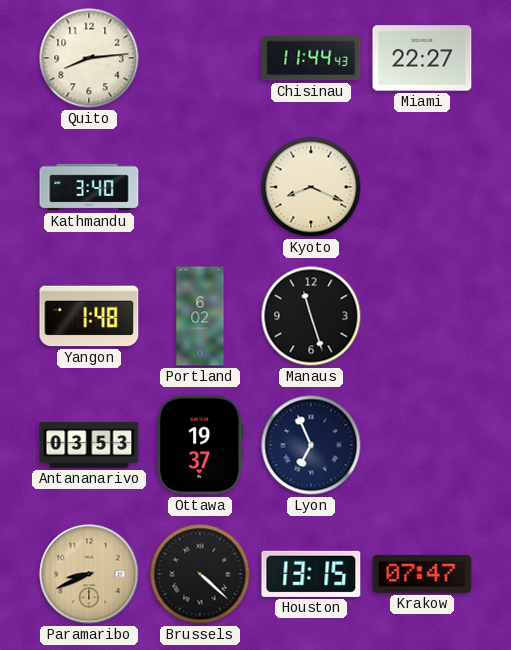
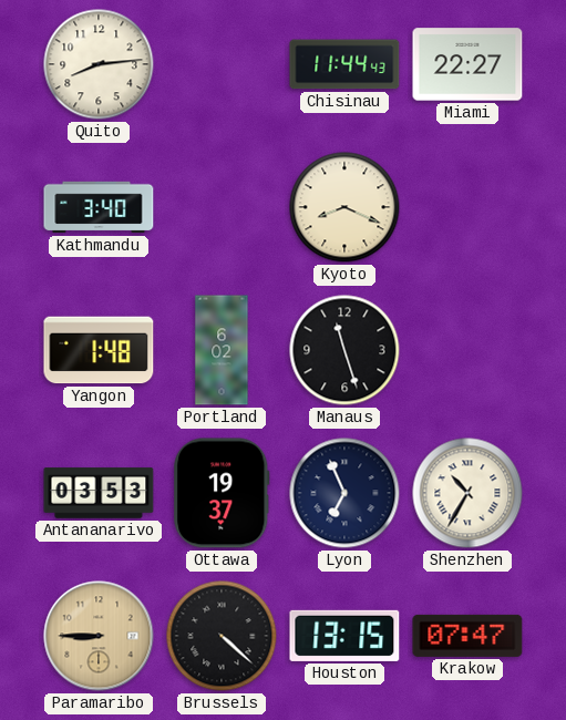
Shenzhen: none -> 10:35
Paramaribo: 8:41 -> 8:45
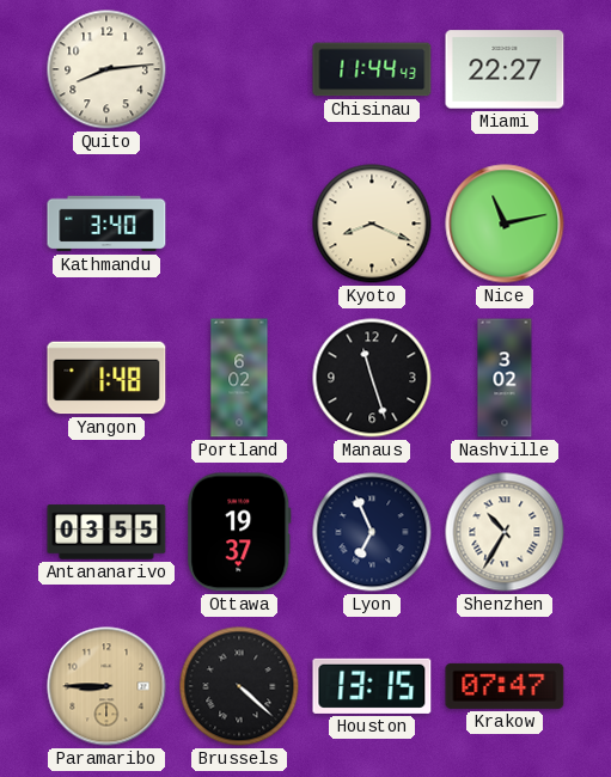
Nice: none -> 11:13
Nashville: none -> 3:02
Antananarivo: 03:53 -> 03:55
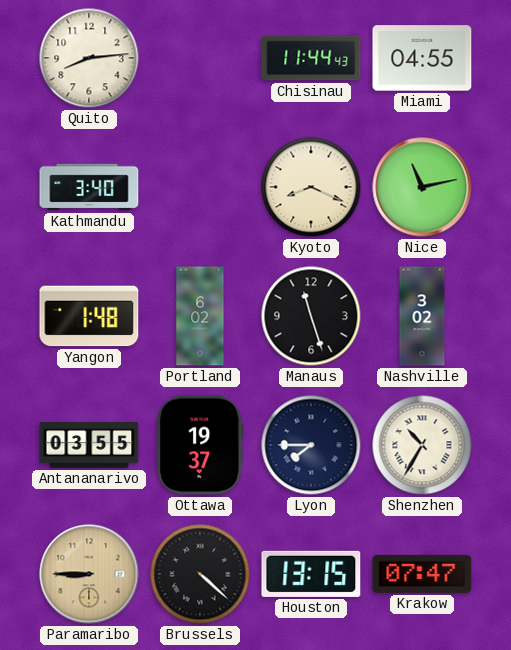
Miami: 22:27 -> 04:55
Lyon: 6:56 -> 7:45
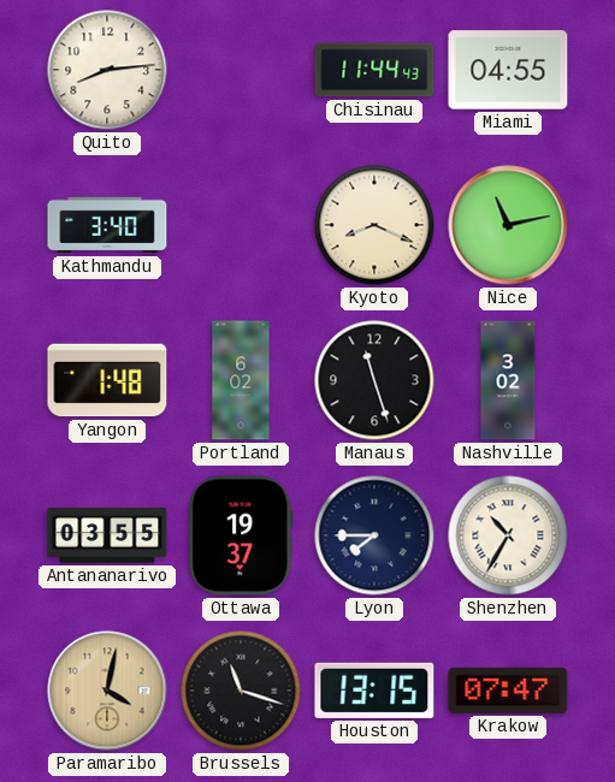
Paramaribo: 8:45 -> 4:02
Brussels: 4:22 -> 11:18
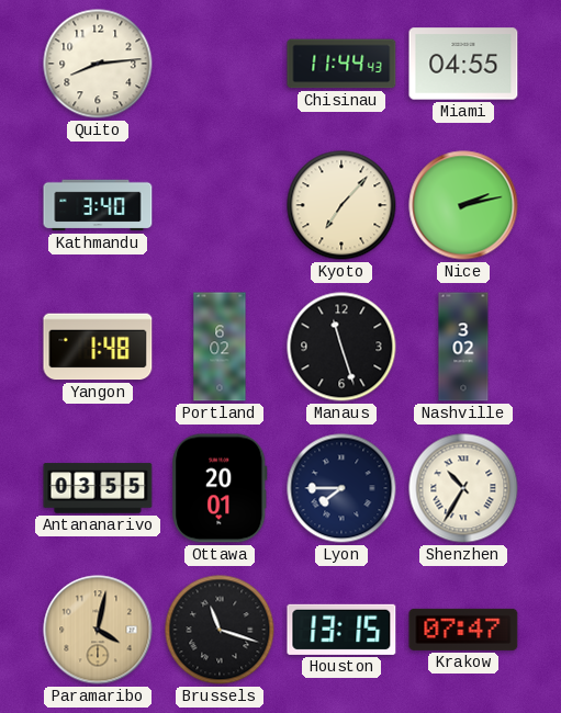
Kyoto: 8:19 -> 7:07
Nice: 11:13 -> 2:13
Ottawa: 19:37 -> 20:01
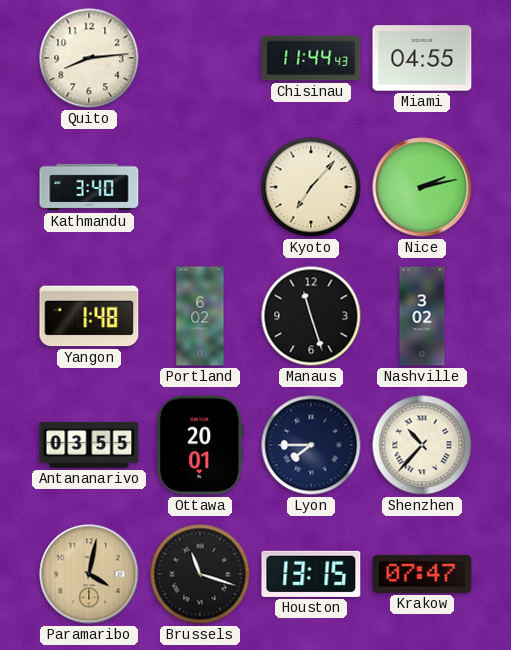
Shenzhen: 10:35 -> 10:37
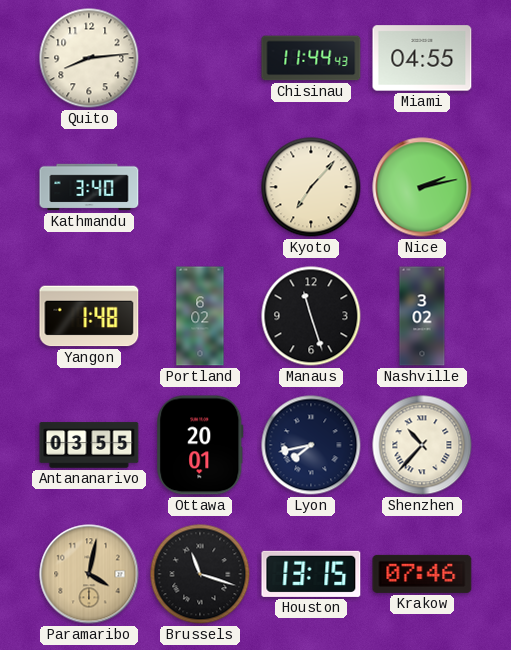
Lyon: 7:45 -> 7:43
Krakow: 07:47 -> 07:46
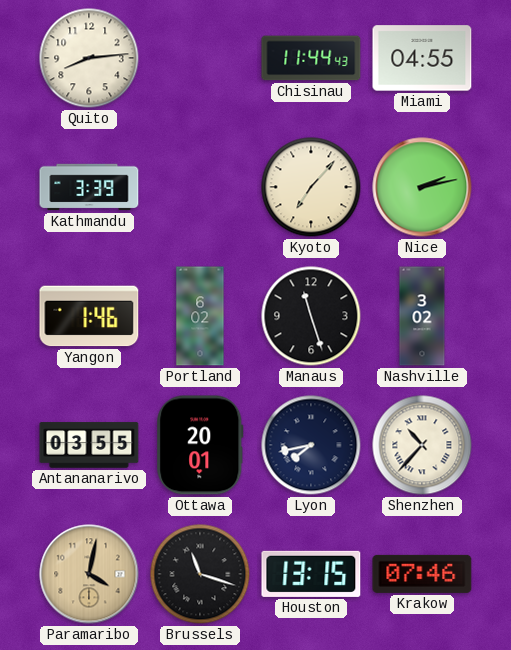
Kathmandu: 3:40 -> 3:39
Yangon: 1:48 -> 1:46
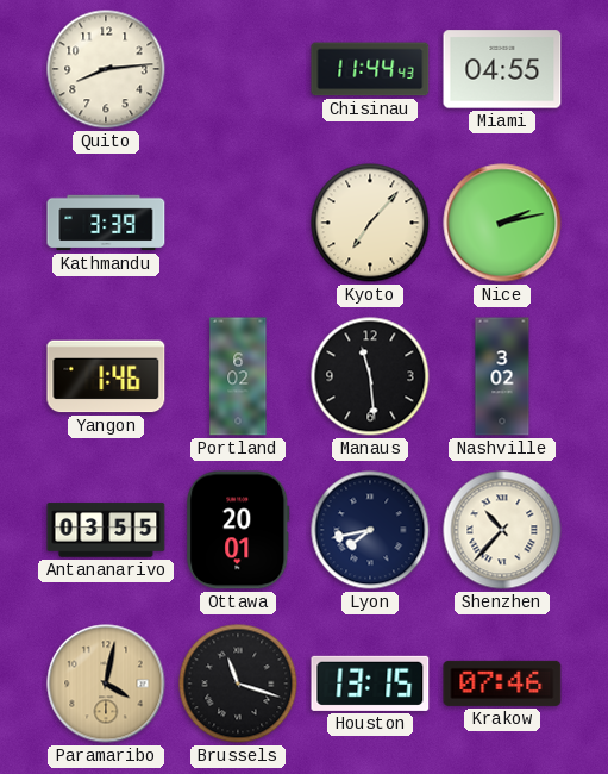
Manaus: 11:27 -> 11:29
